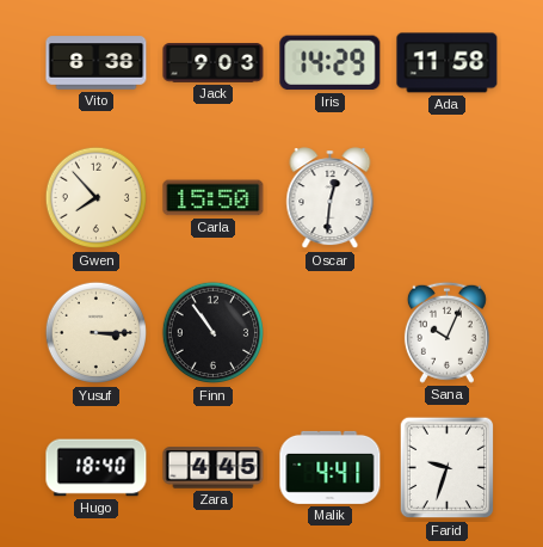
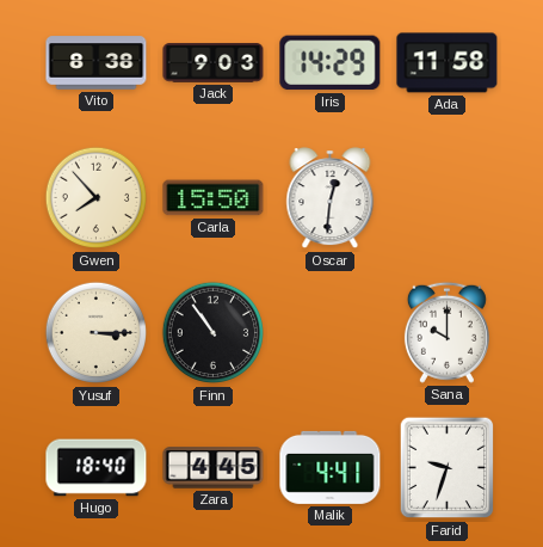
Sana: 10:04 -> 10:00
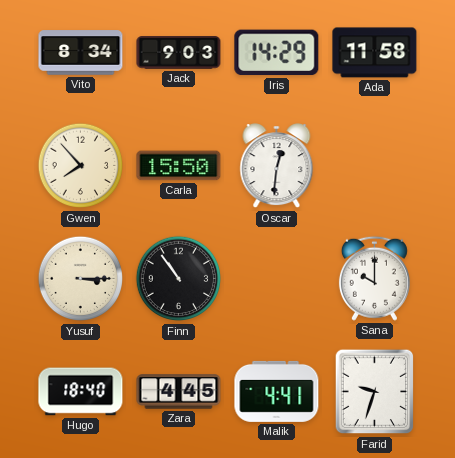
Vito: 8:38 -> 8:34
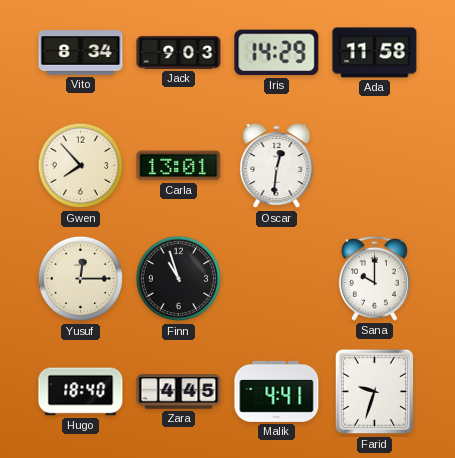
Carla: 15:50 -> 13:01
Yusuf: 3:15 -> 12:15
Finn: 10:54 -> 10:57
